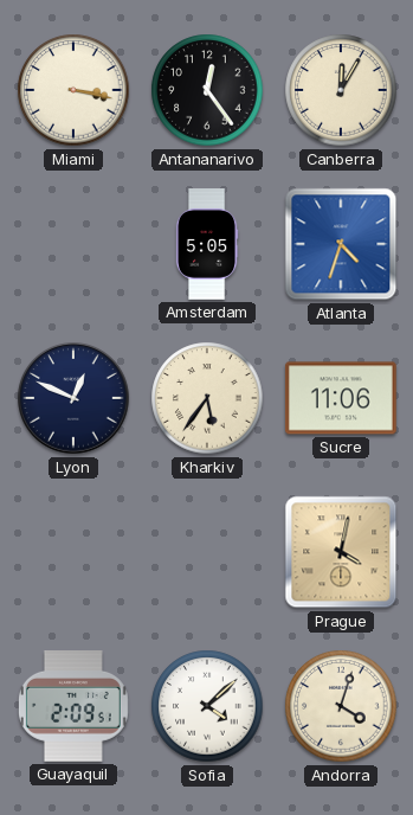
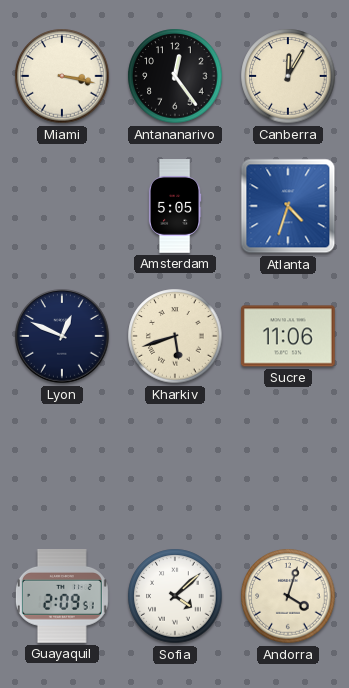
Kharkiv: 5:36 -> 5:42
Prague: 4:02 -> none
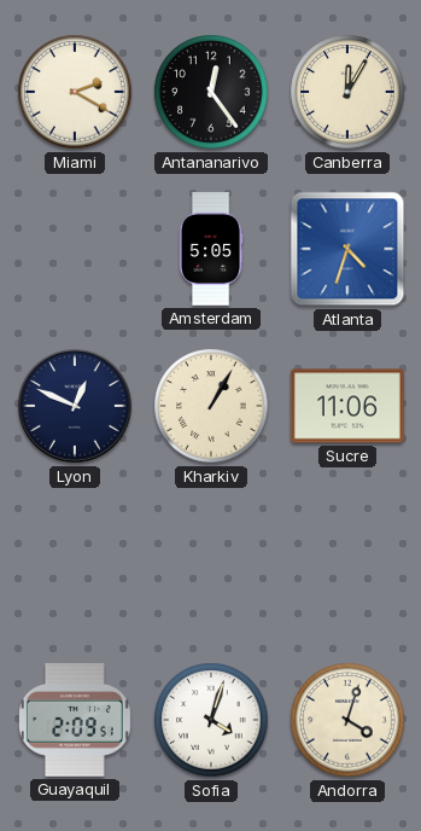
Miami: 3:17 -> 2:20
Kharkiv: 5:42 -> 1:05
Sofia: 4:08 -> 4:03
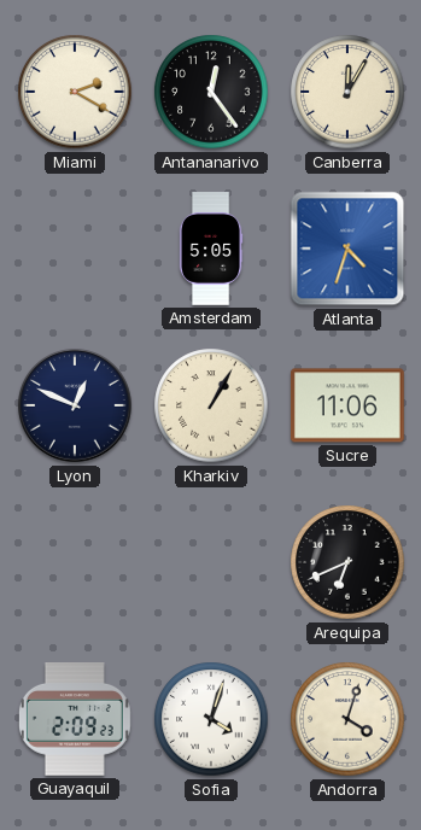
Arequipa: none -> 6:41
Guayaquil: 2:09:51 -> 2:09:23
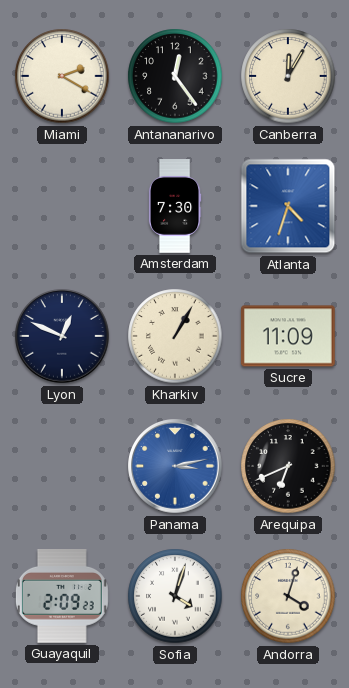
Amsterdam: 5:05 -> 7:30
Sucre: 11:06 -> 11:09
Panama: none -> 3:13
